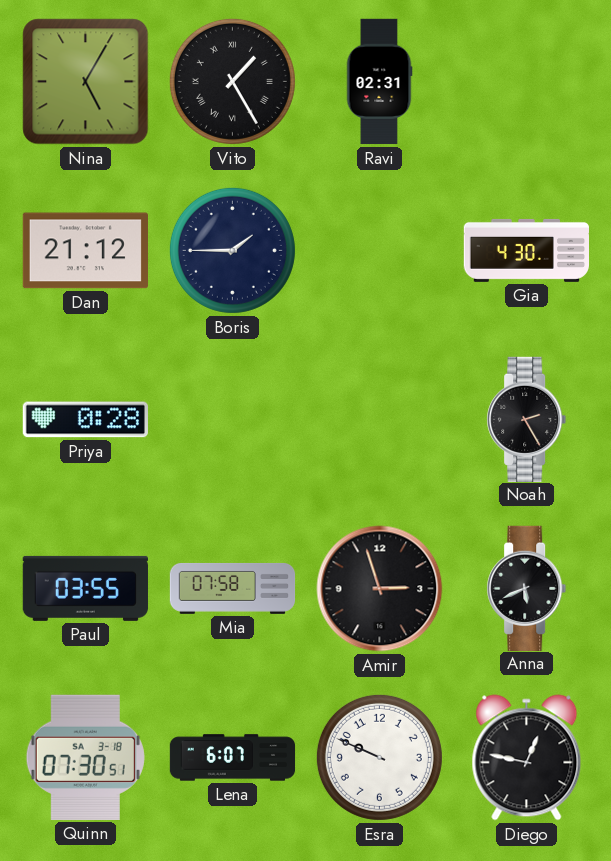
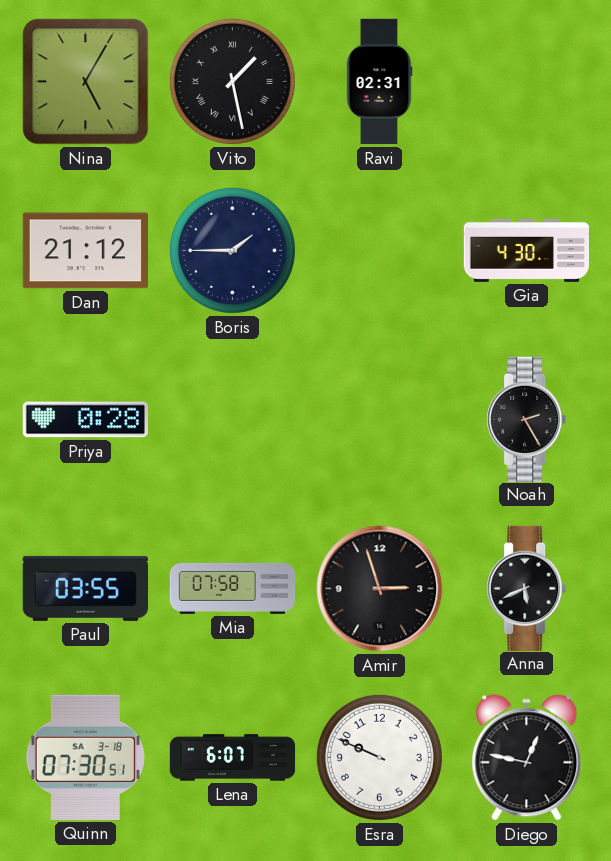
Vito: 1:25 -> 1:28
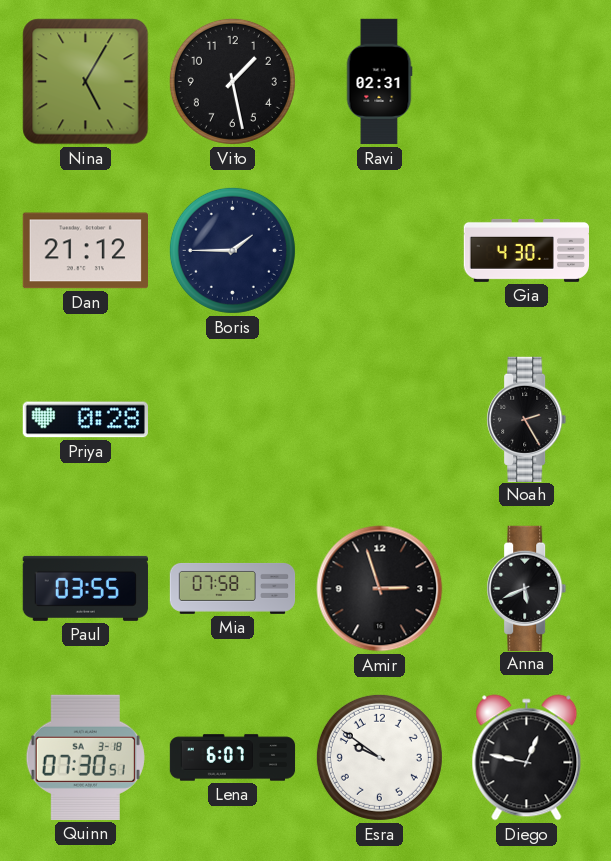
Vito numerals: Roman -> Arabic
Esra: 9:49 -> 9:51
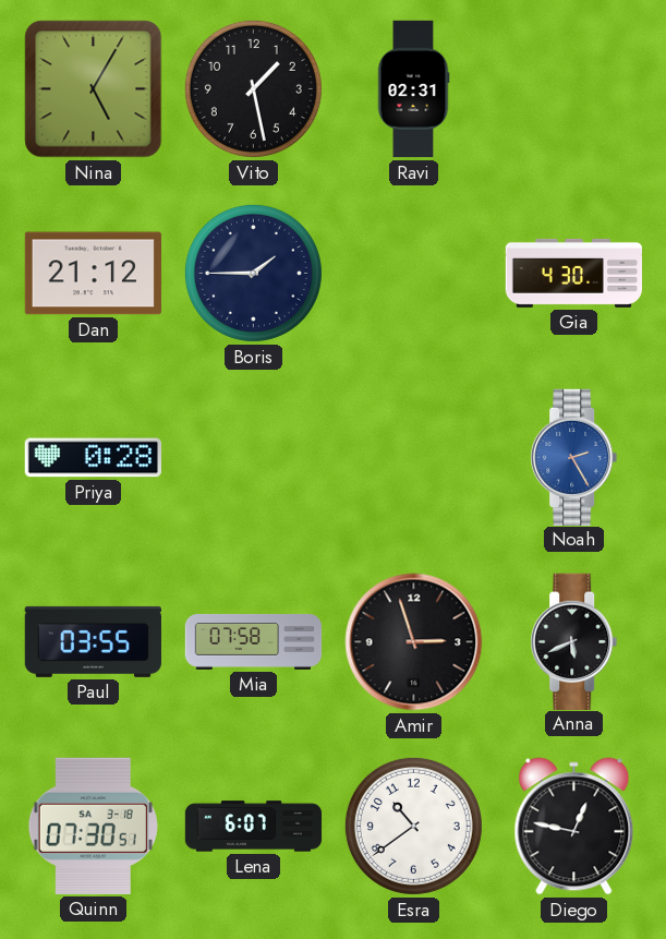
Noah dial: black -> blue
Esra: 9:51 -> 10:39
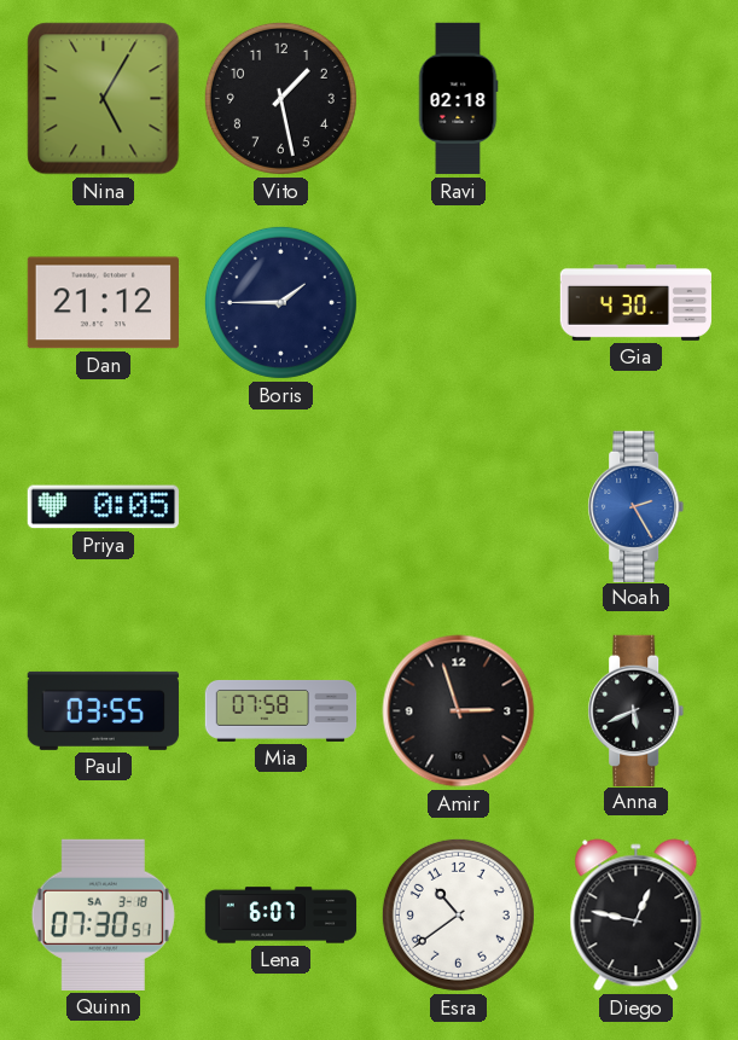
Ravi: 02:31 -> 02:18
Priya: 0:28 -> 0:05
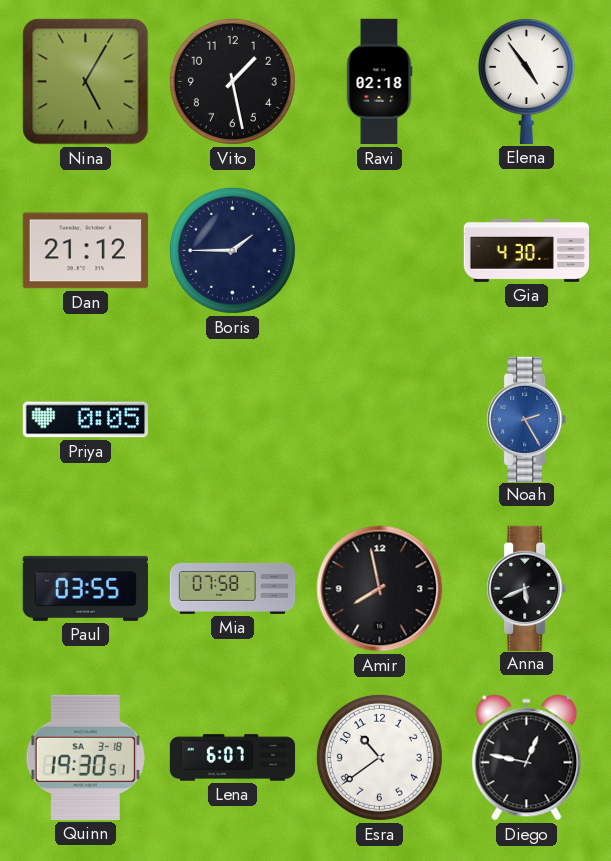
Elena: none -> 4:54
Amir: 2:57 -> 7:58
Quinn: 07:30 -> 19:30
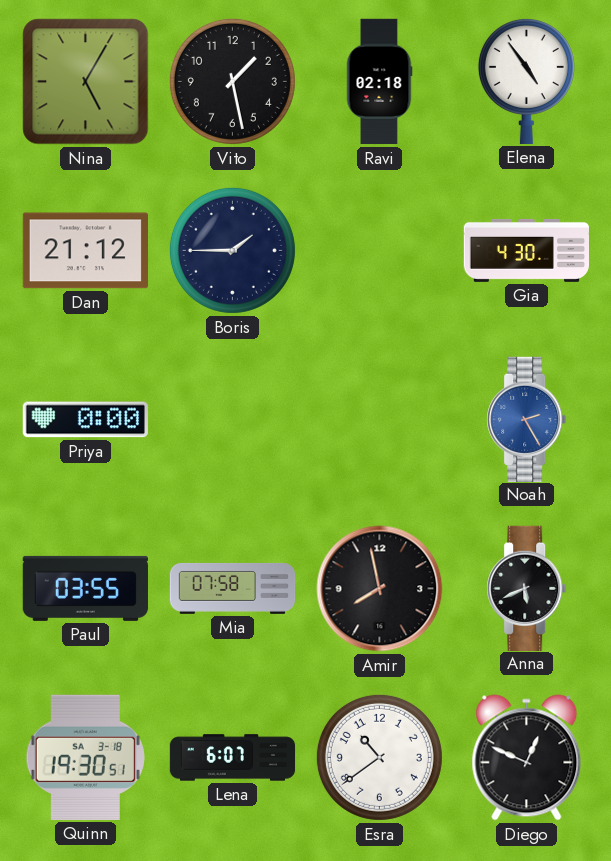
Priya: 0:05 -> 0:00
Diego: 12:47 -> 12:49
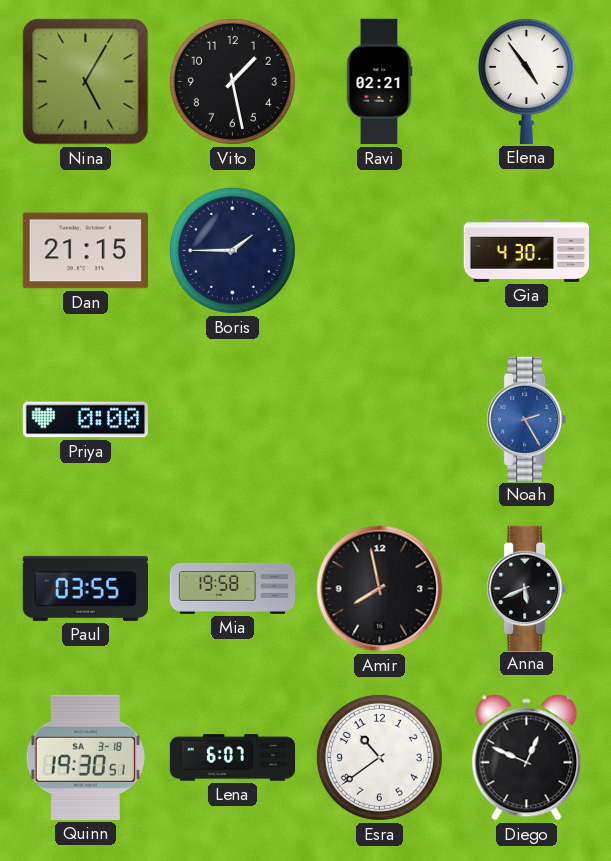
Ravi: 02:18 -> 02:21
Dan: 21:12 -> 21:15
Mia: 07:58 -> 19:58
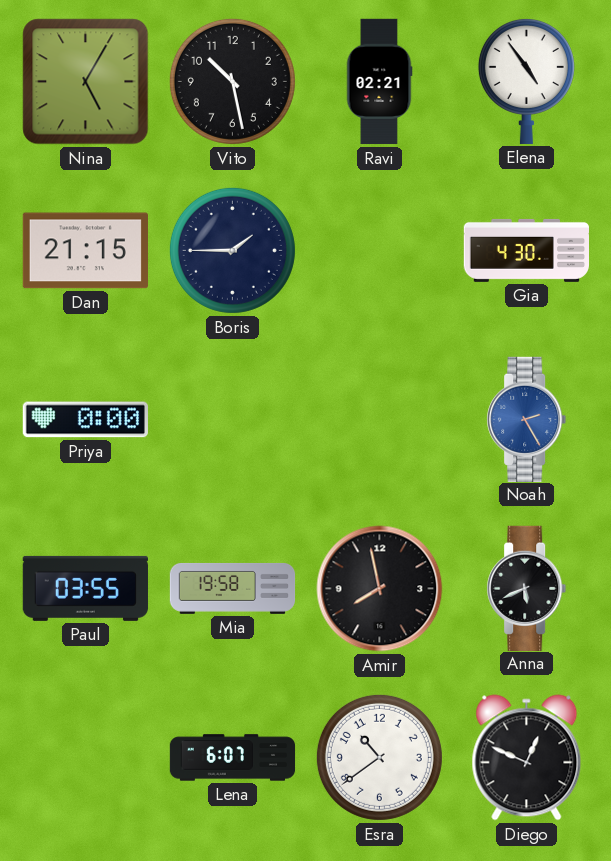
Vito: 1:28 -> 10:28
Quinn: 19:30 -> none
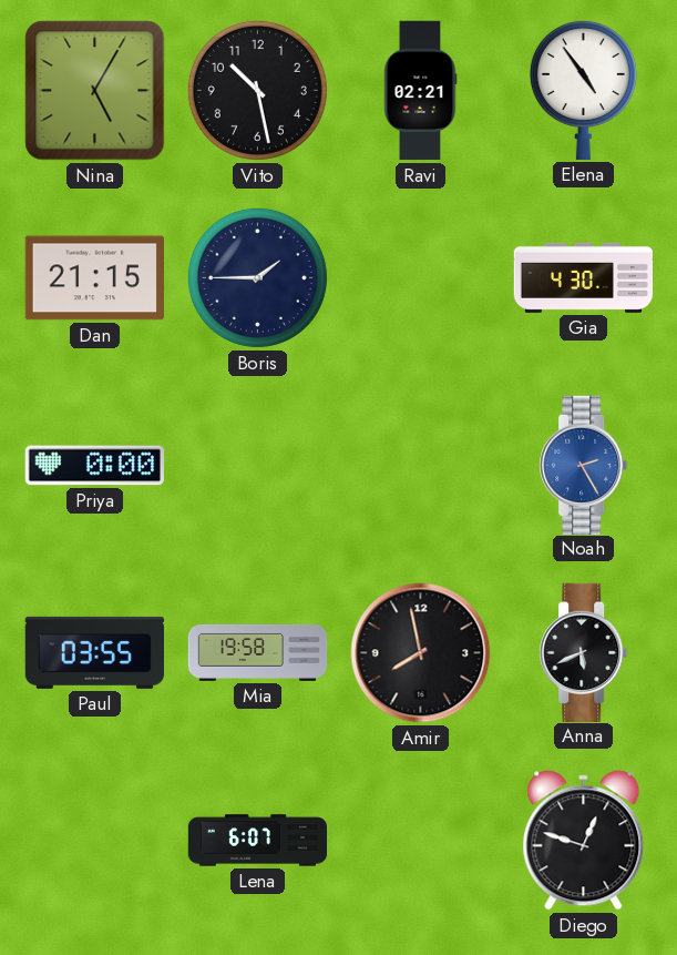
Esra: 10:39 -> none
Diego: 12:49 -> 12:48
